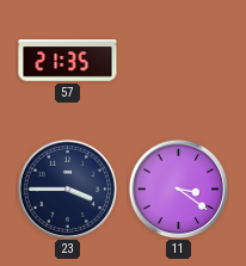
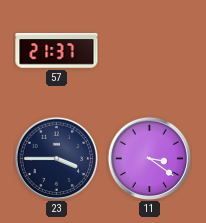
57: 21:35 -> 21:37
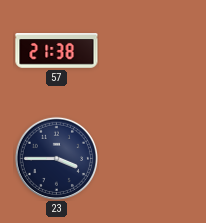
57: 21:37 -> 21:38
11: 3:21 -> none
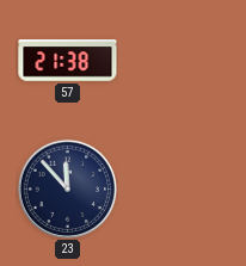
23: 3:45 -> 11:53
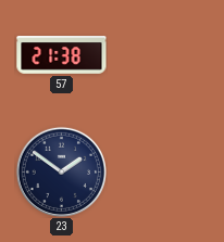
23: 11:53 -> 1:51
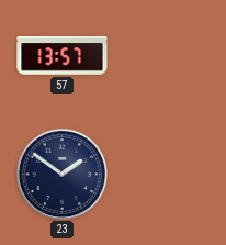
57: 21:38 -> 13:57
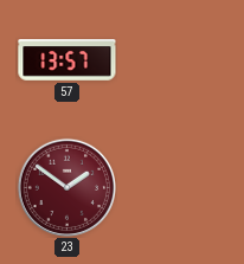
23 dial: navy -> burgundy
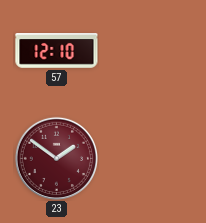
57: 13:57 -> 12:10
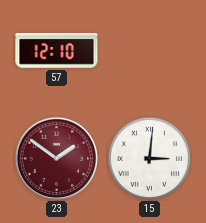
15: none -> 3:01
